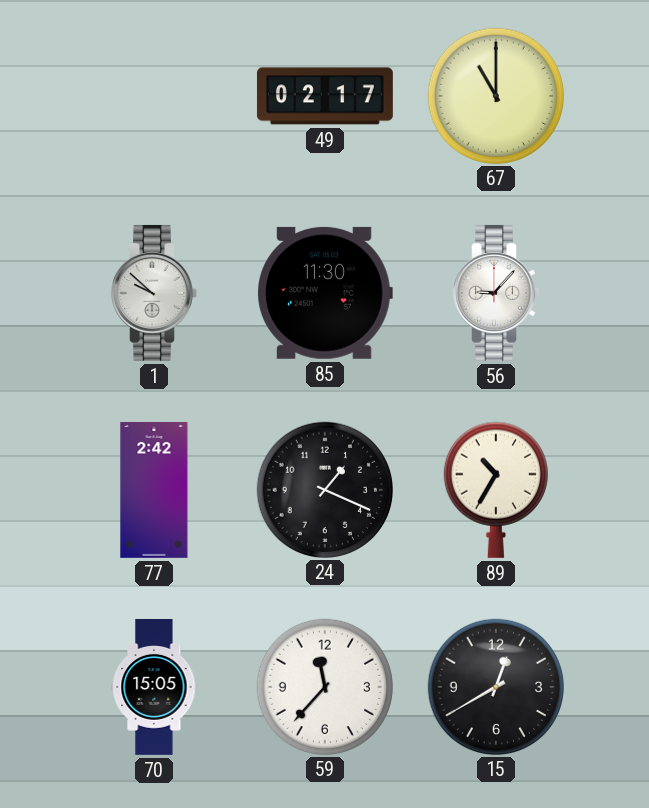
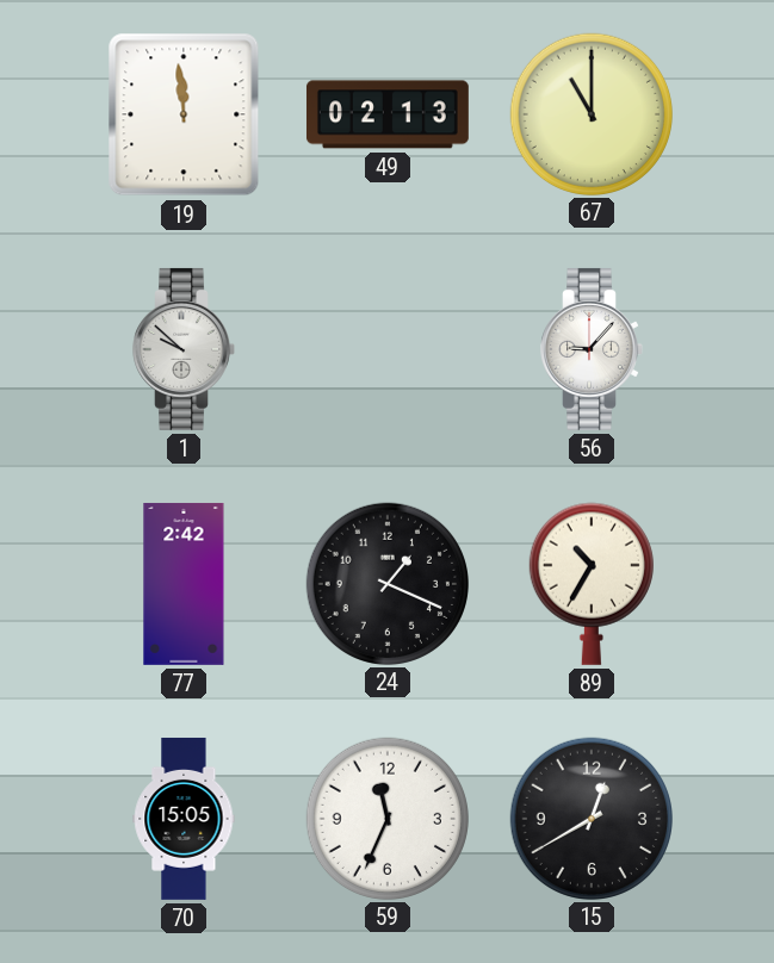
19: none -> 11:59
49: 02:17 -> 02:13
85: 11:30 -> none
59: 11:37 -> 11:34
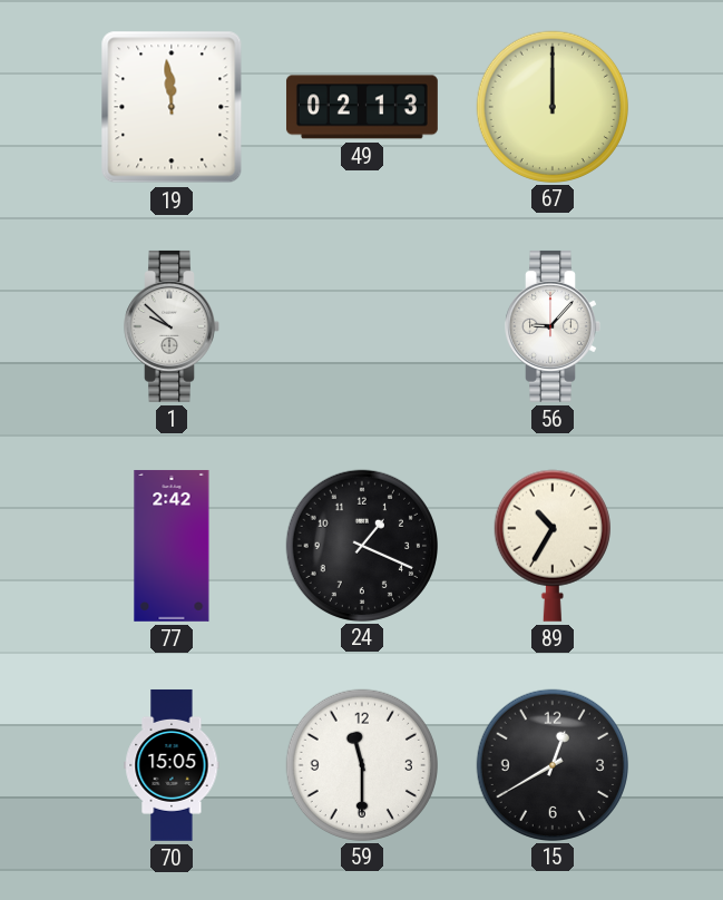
67: 11:00 -> 12:00
59: 11:34 -> 11:30
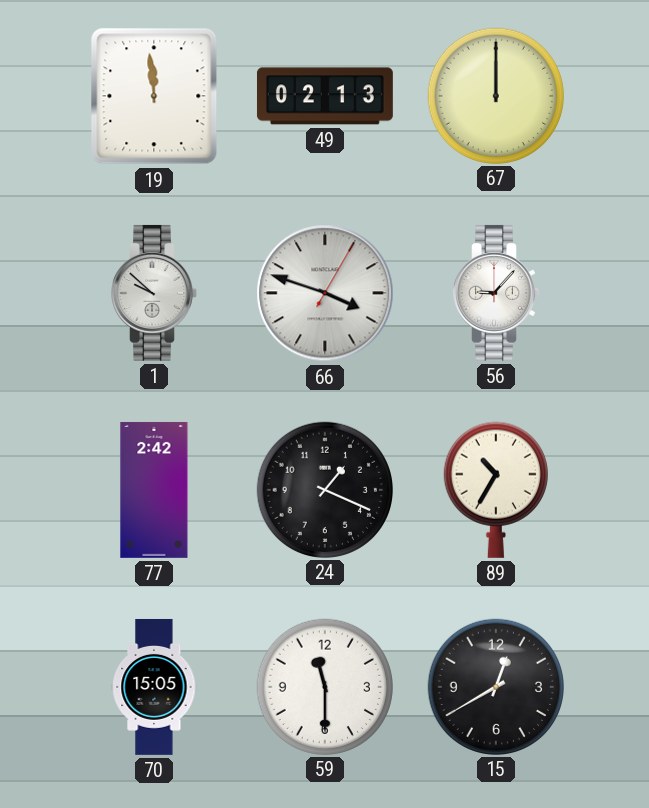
66: none -> 3:48
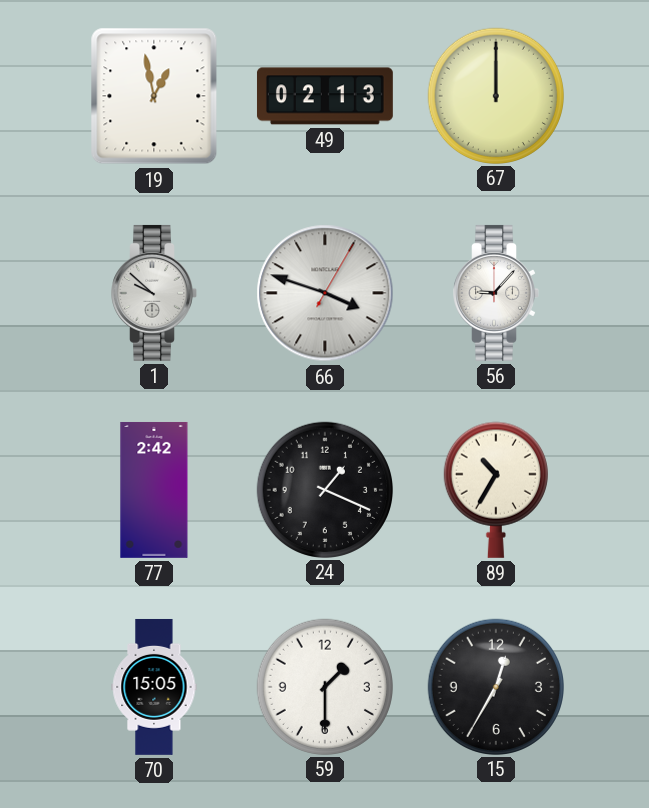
19: 11:59 -> 12:58
59: 11:30 -> 1:30
15: 12:40 -> 12:35
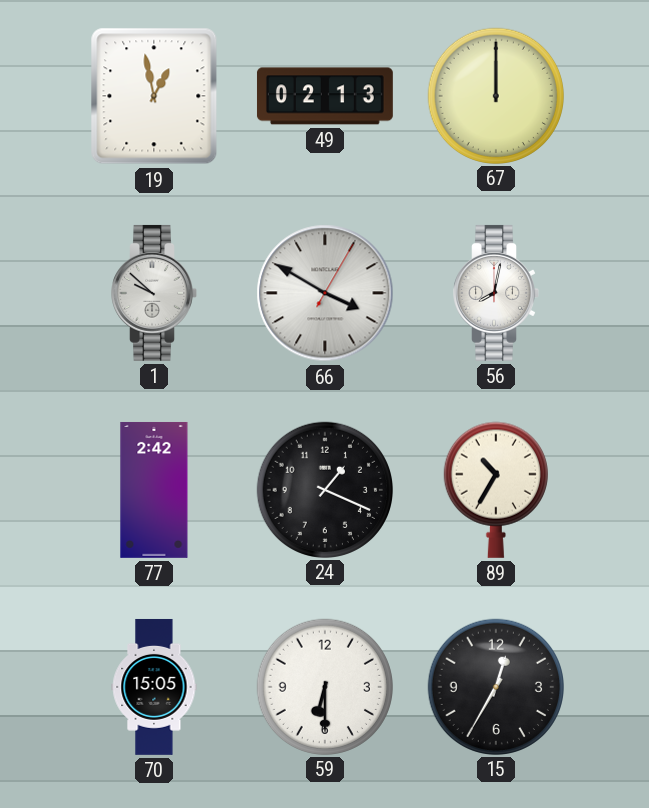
66: 3:48 -> 3:50
56: 9:07 -> 8:02
59: 1:30 -> 6:30
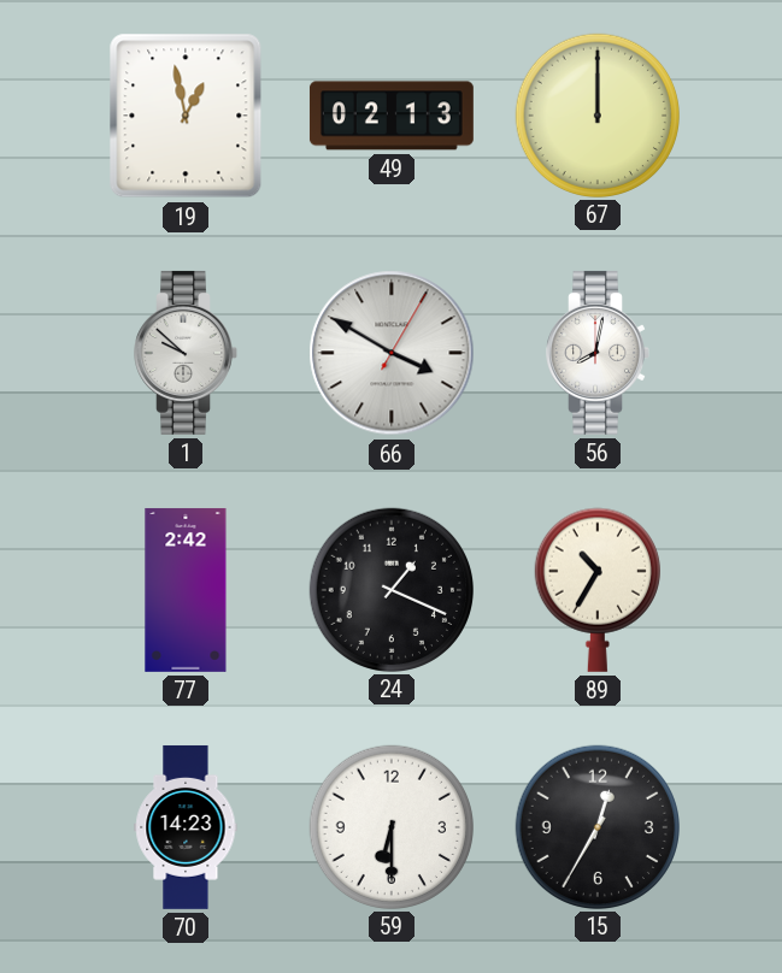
70: 15:05 -> 14:23
